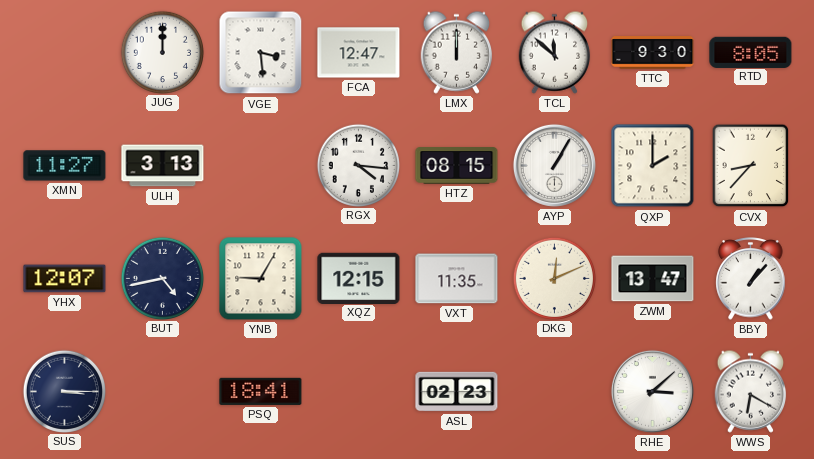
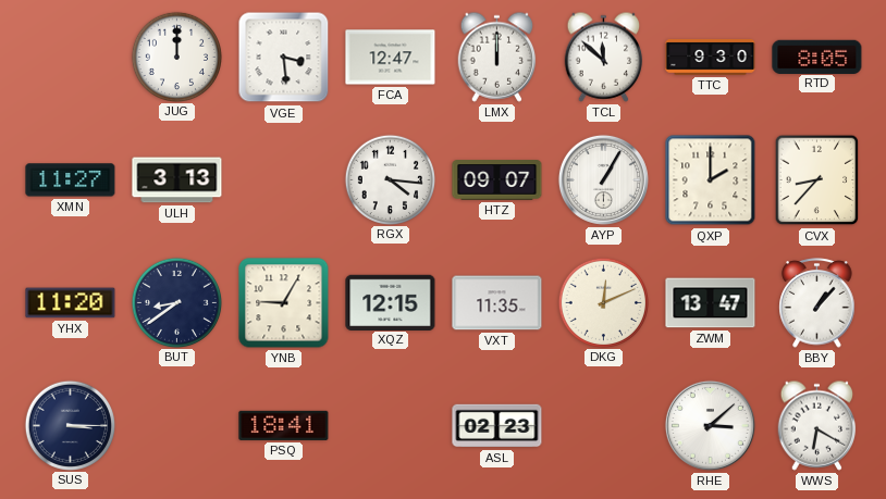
HTZ: 08:15 -> 09:07
YHX: 12:07 -> 11:20
BUT: 4:43 -> 8:39
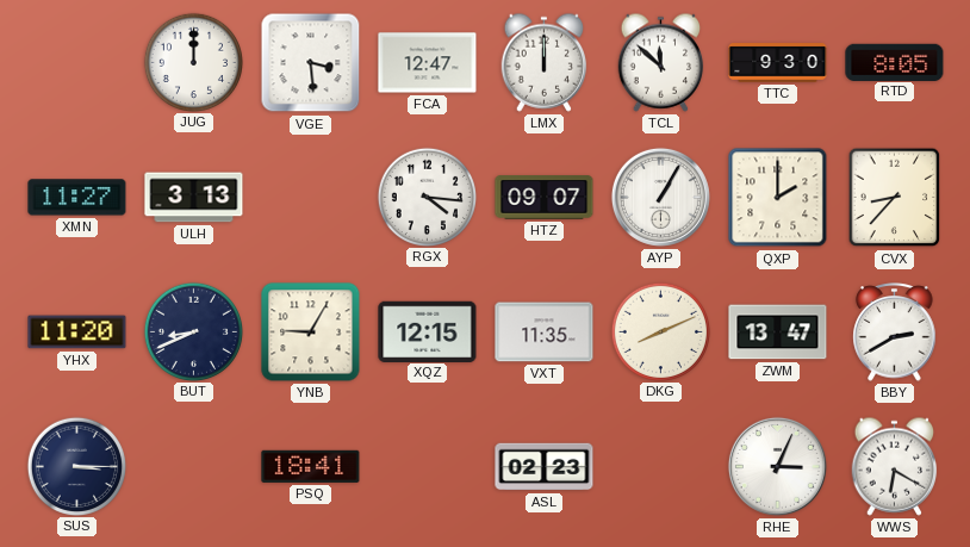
BUT: 8:39 -> 8:41
DKG: 12:11 -> 8:11
BBY: 1:07 -> 2:40
RHE: 3:08 -> 3:04
